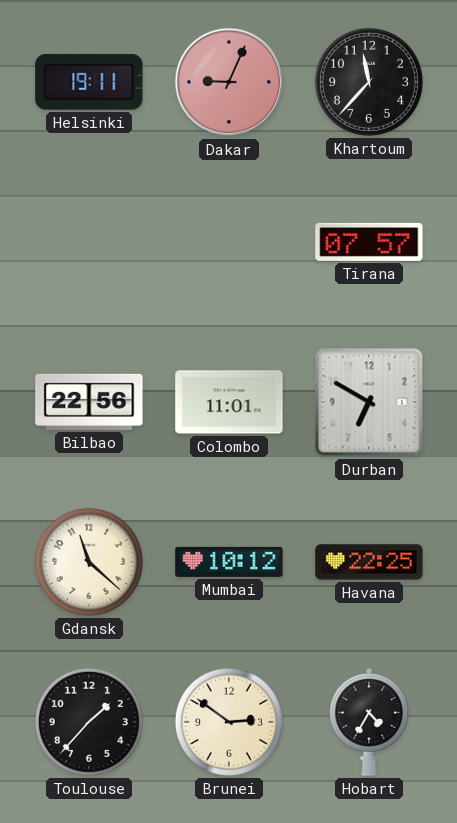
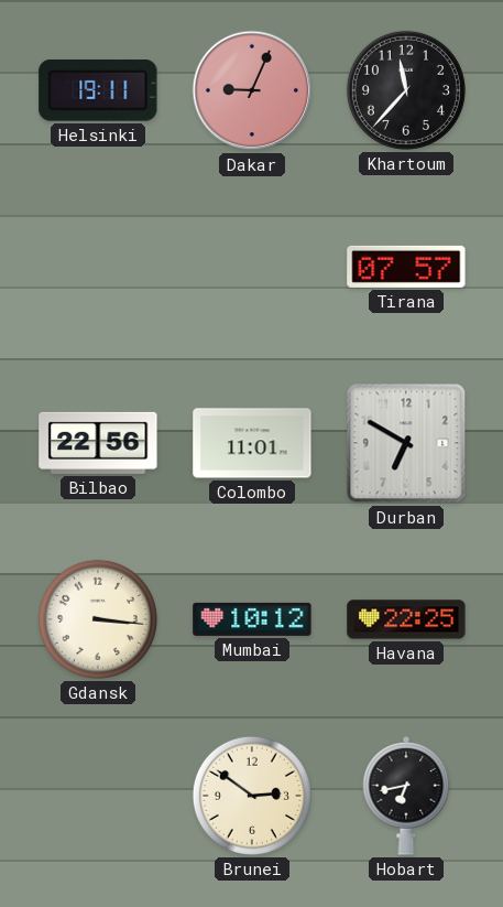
Gdansk: 11:22 -> 3:16
Toulouse: 1:37 -> none
Hobart: 4:35 -> 6:43
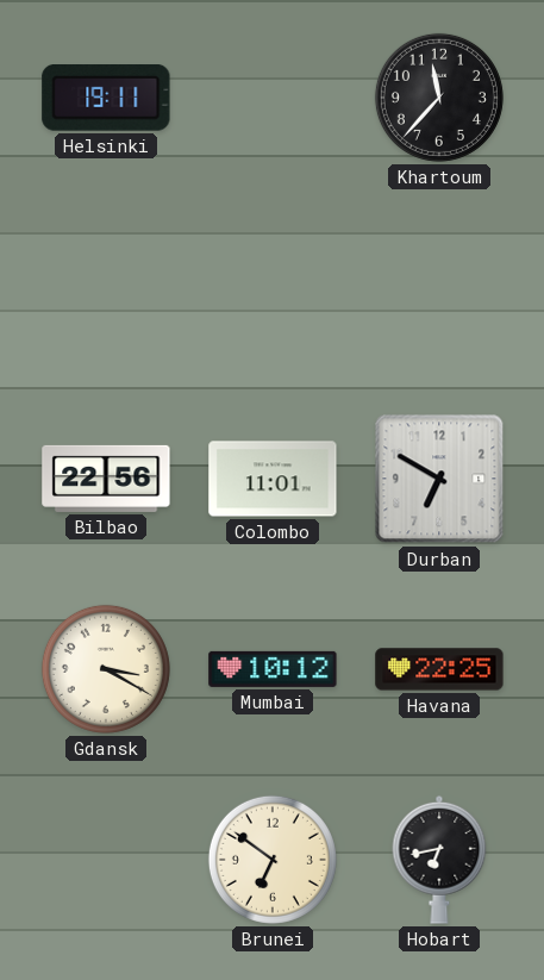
Dakar: 9:04 -> none
Tirana: 07:57 -> none
Gdansk: 3:16 -> 3:20
Brunei: 2:51 -> 6:51
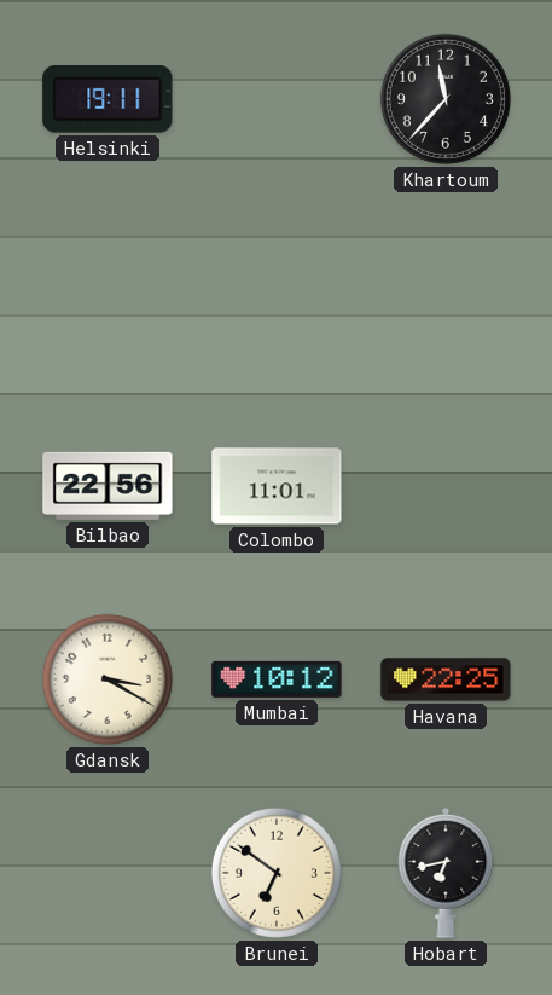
Durban: 6:50 -> none
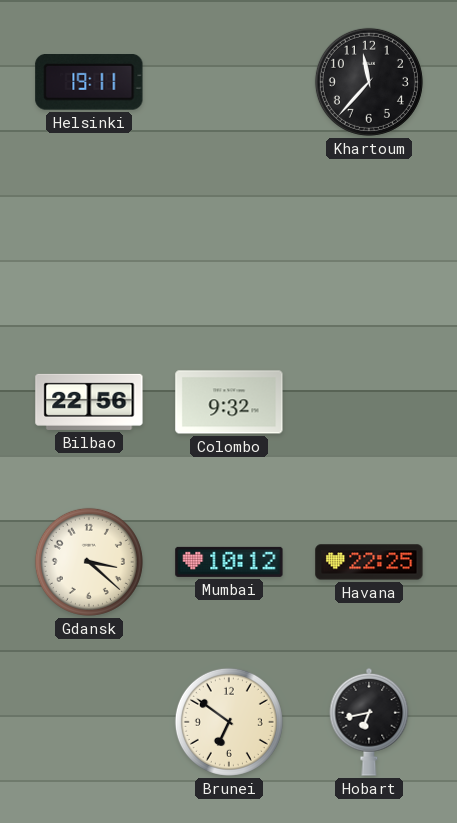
Colombo: 11:01 -> 9:32
Gdansk: 3:20 -> 3:22
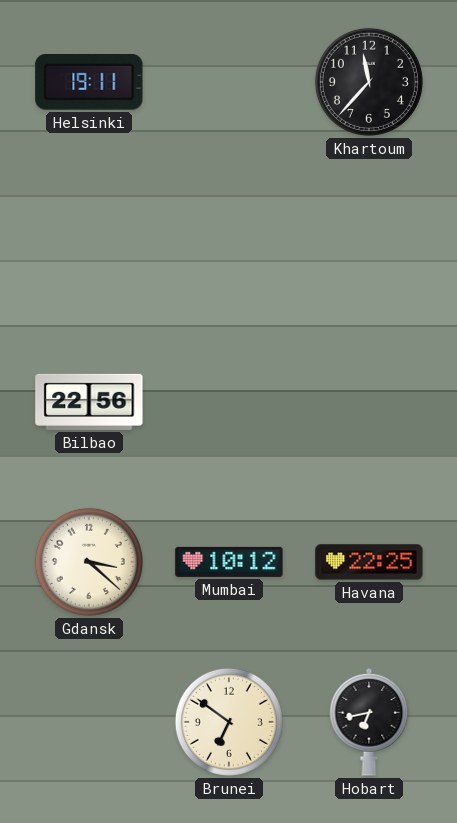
Colombo: 9:32 -> none
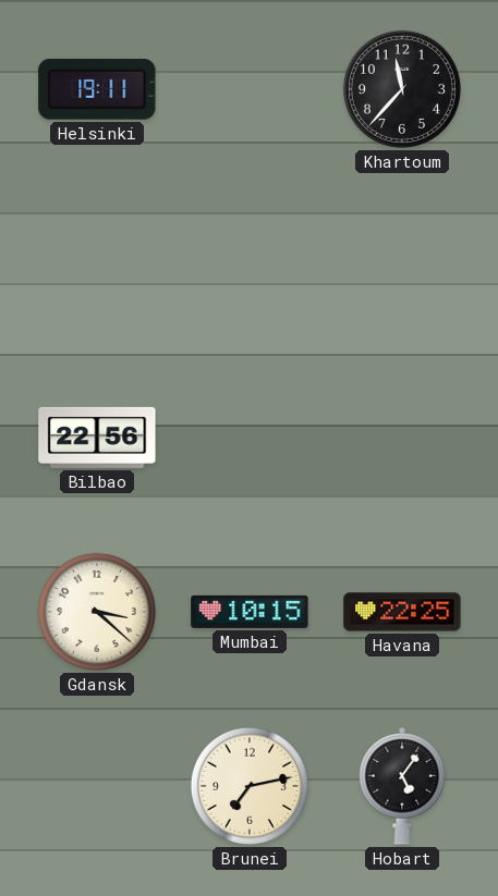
Mumbai: 10:12 -> 10:15
Brunei: 6:51 -> 7:13
Hobart: 6:43 -> 5:06
